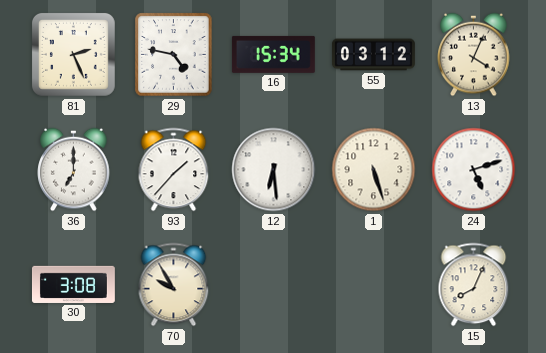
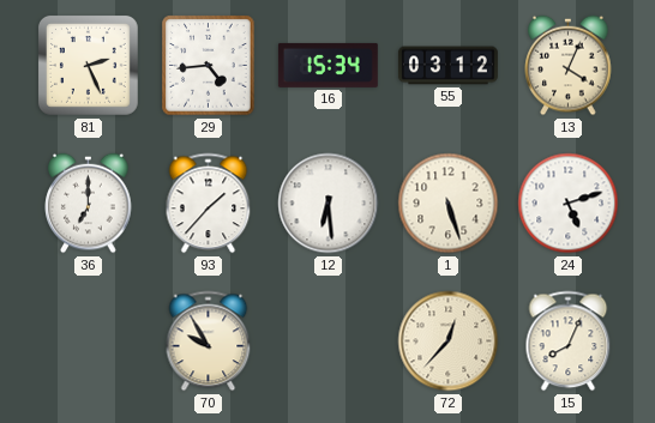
29: 4:47 -> 4:44
30: 3:08 -> none
72: none -> 12:37
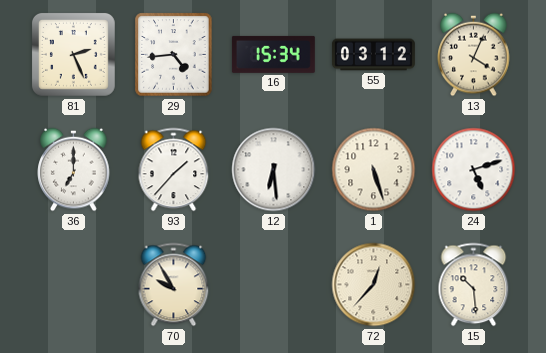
15: 8:04 -> 10:29
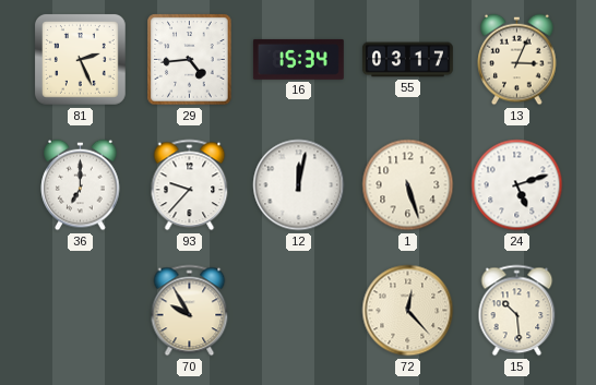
55: 03:12 -> 03:17
13: 4:04 -> 3:04
93: 1:37 -> 9:37
12: 6:29 -> 12:02
72: 12:37 -> 12:23
